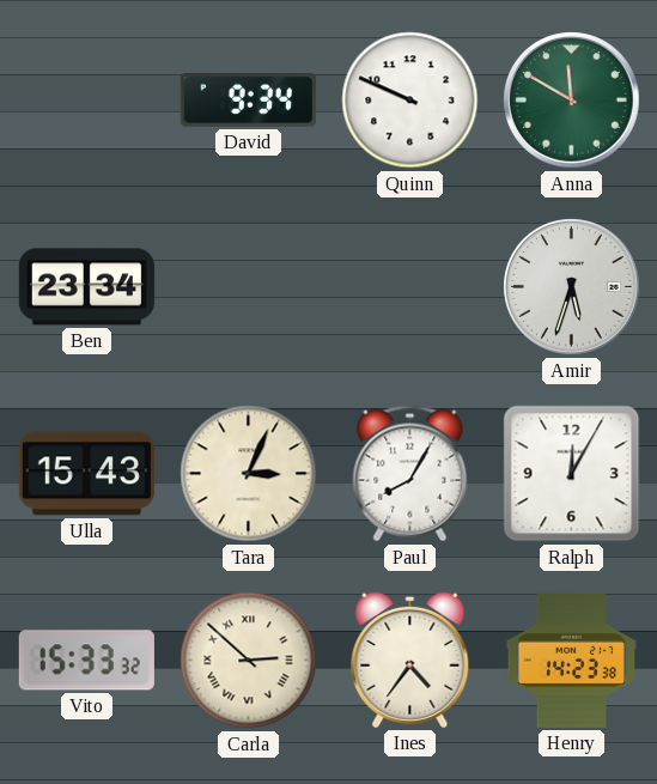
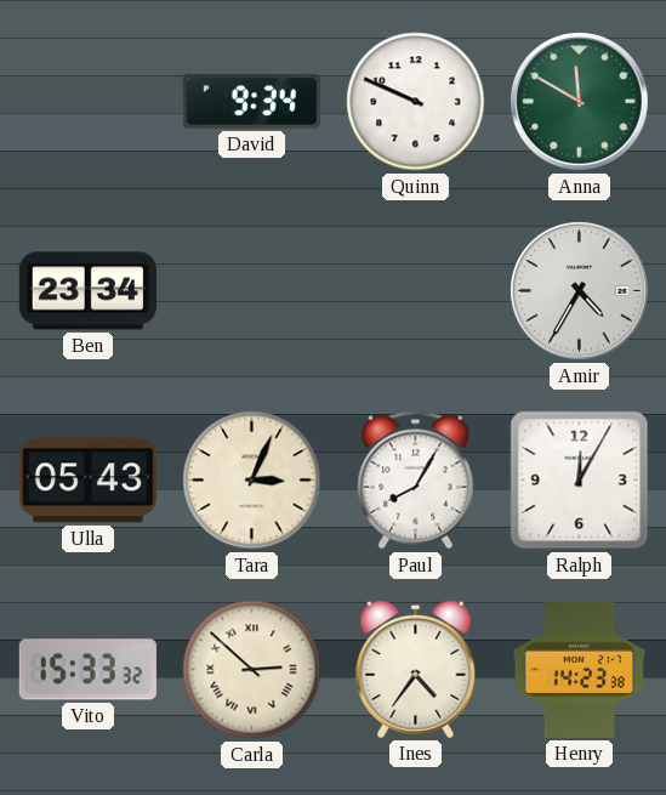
Amir: 5:33 -> 4:35
Ulla: 15:43 -> 05:43
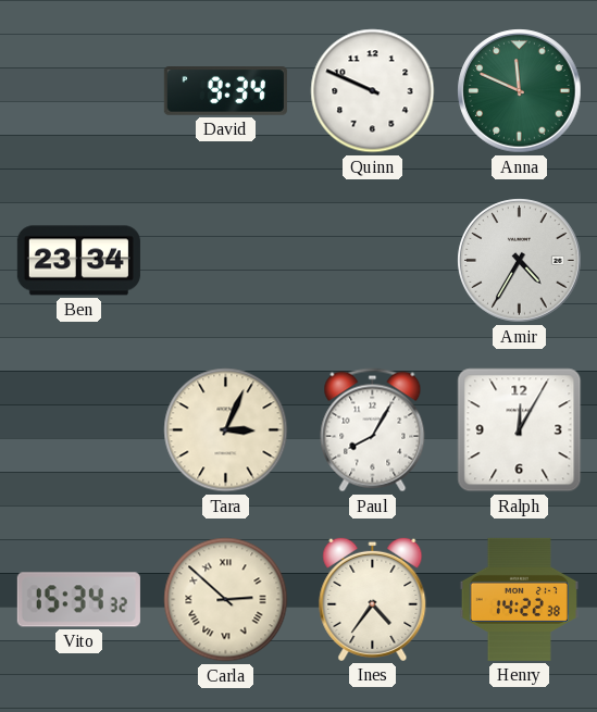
Anna: 11:50 -> 11:49
Ulla: 05:43 -> none
Vito: 15:33 -> 15:34
Henry: 14:23 -> 14:22
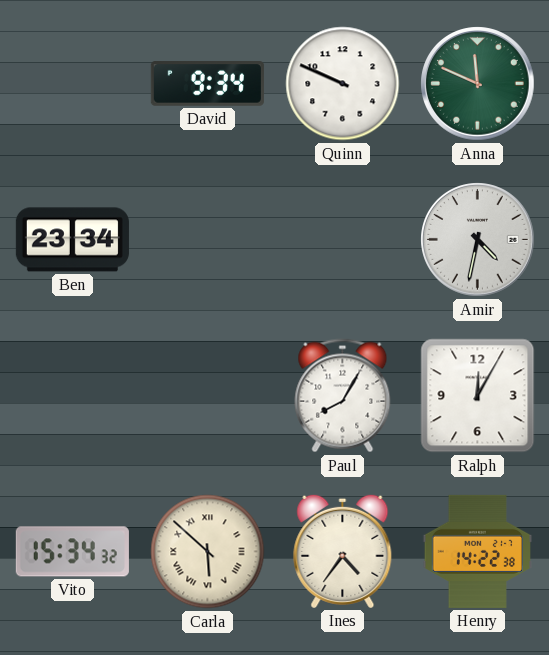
Amir: 4:35 -> 4:32
Tara: 3:04 -> none
Carla: 2:52 -> 5:52
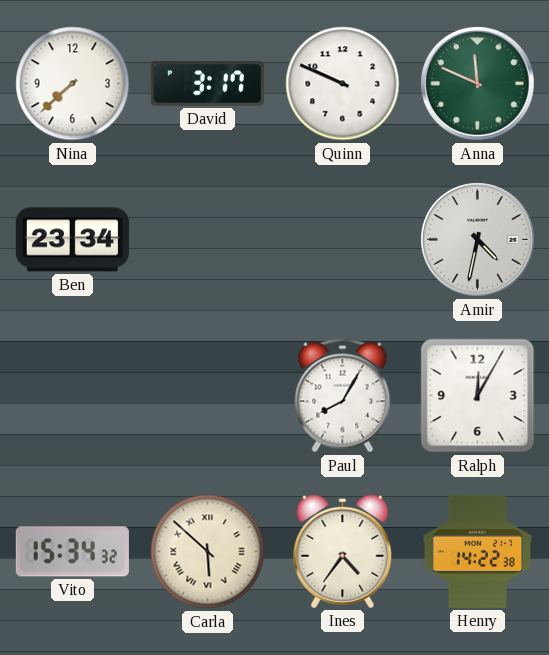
Nina: none -> 7:38
David: 9:34 -> 3:17
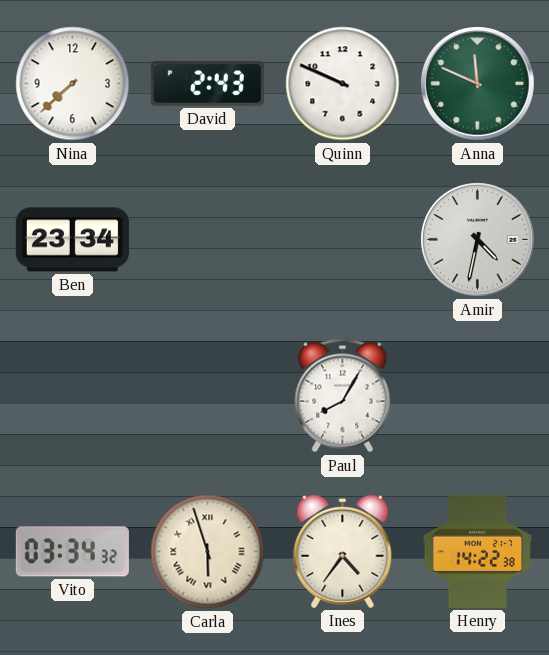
David: 3:17 -> 2:43
Ralph: 12:05 -> none
Vito: 15:34 -> 03:34
Carla: 5:52 -> 5:57
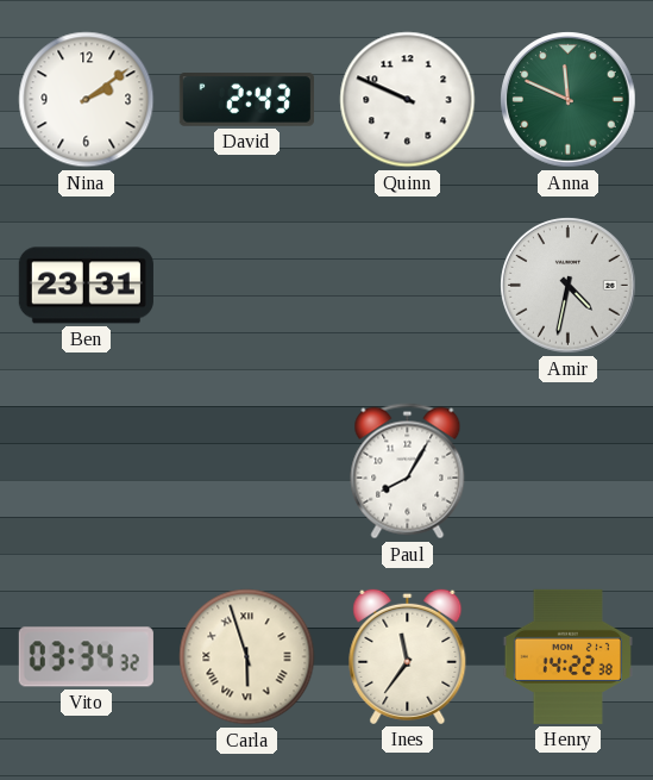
Nina: 7:38 -> 2:09
Ben: 23:34 -> 23:31
Ines: 4:36 -> 11:36
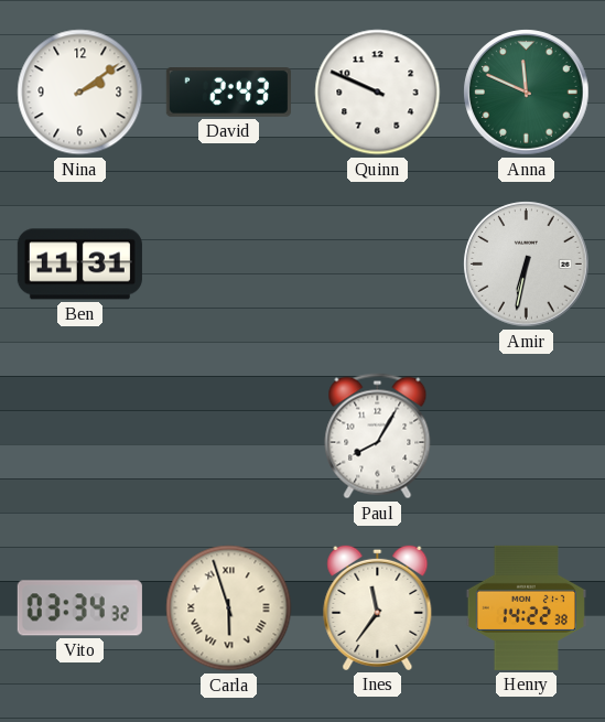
Ben: 23:31 -> 11:31
Amir: 4:32 -> 6:32
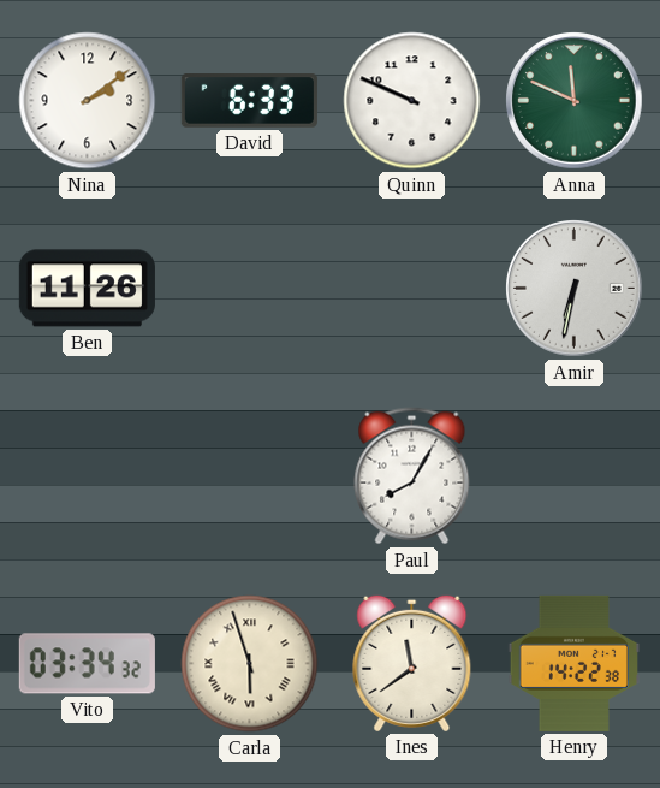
David: 2:43 -> 6:33
Ben: 11:31 -> 11:26
Ines: 11:36 -> 11:39
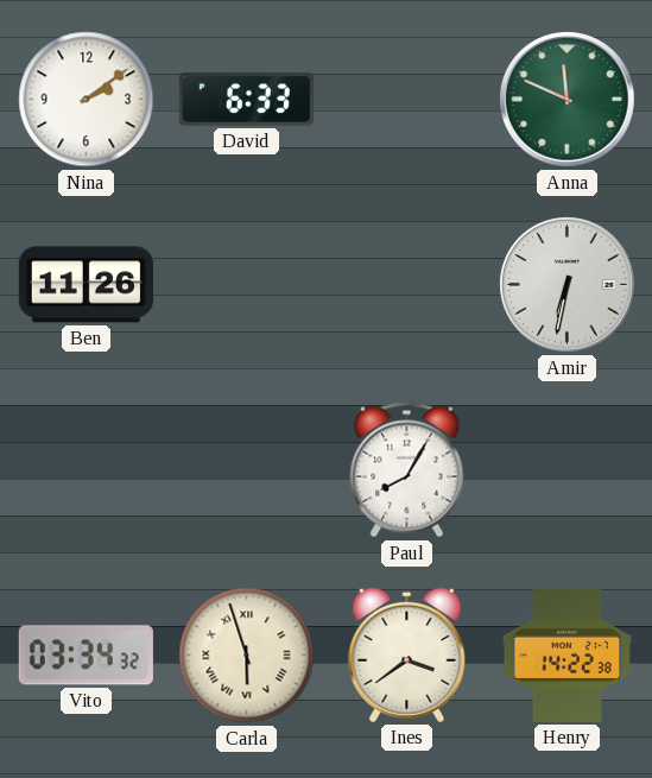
Quinn: 9:49 -> none
Ines: 11:39 -> 3:39
